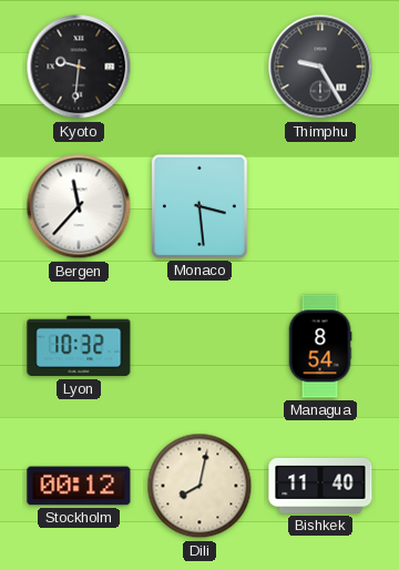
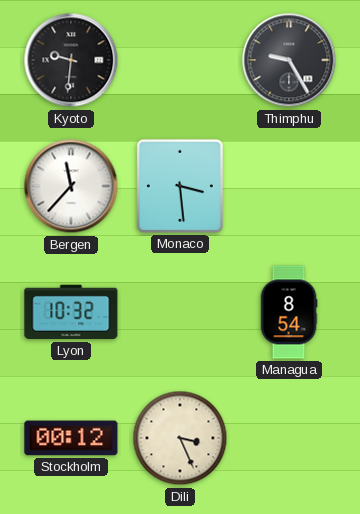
Dili: 8:02 -> 3:26
Bishkek: 11:40 -> none
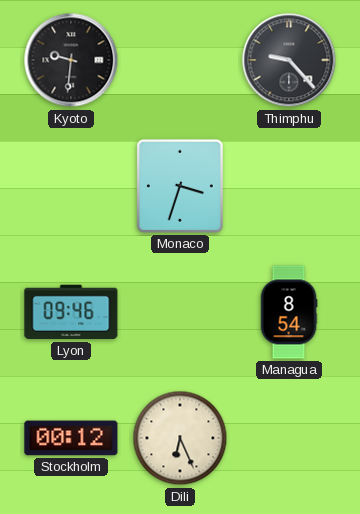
Thimphu: 9:25 -> 9:23
Bergen: 11:37 -> none
Monaco: 3:29 -> 3:33
Lyon: 10:32 -> 09:46
Dili: 3:26 -> 6:26
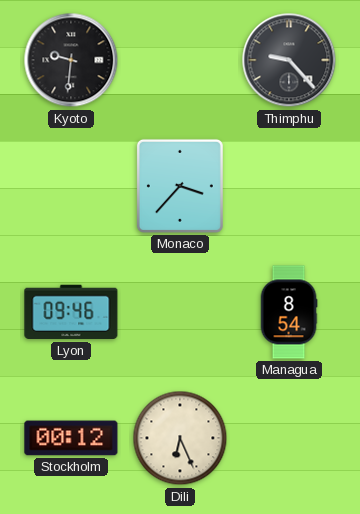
Monaco: 3:33 -> 3:37
